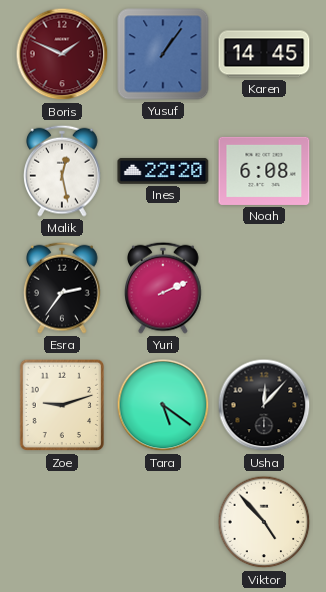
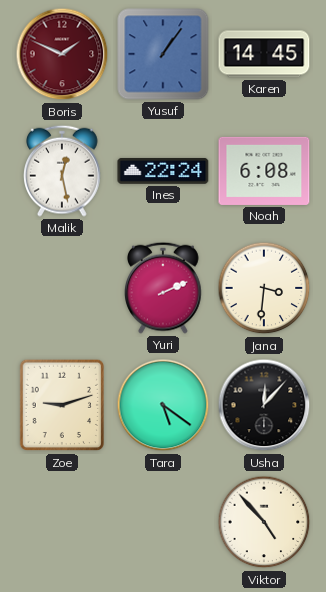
Ines: 22:20 -> 22:24
Esra: 2:36 -> none
Jana: none -> 3:31
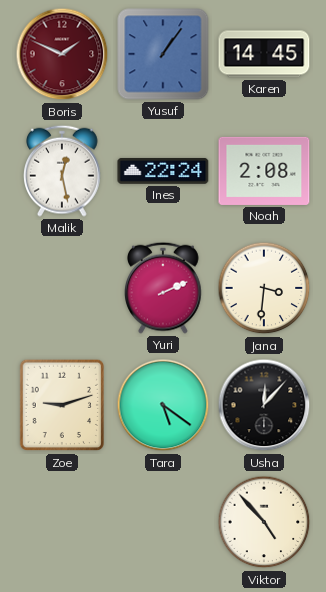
Noah: 6:08 -> 2:08
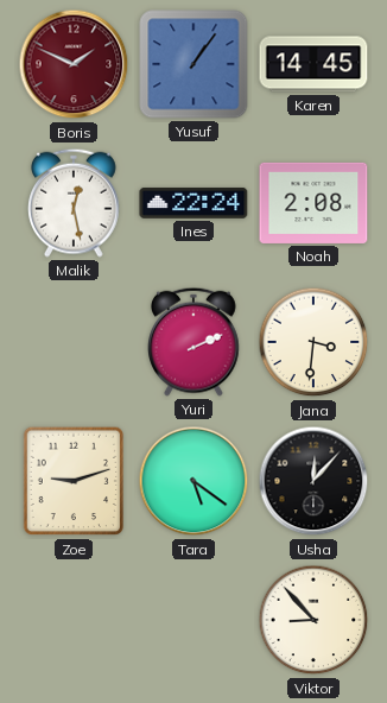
Viktor: 4:53 -> 8:53
